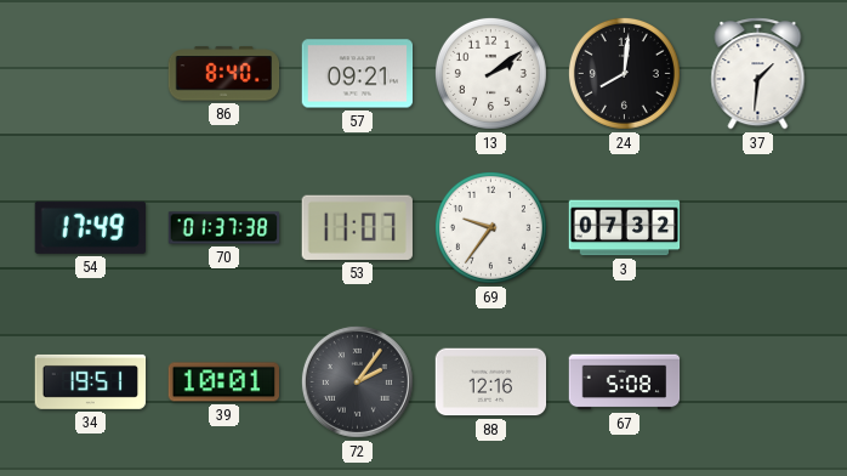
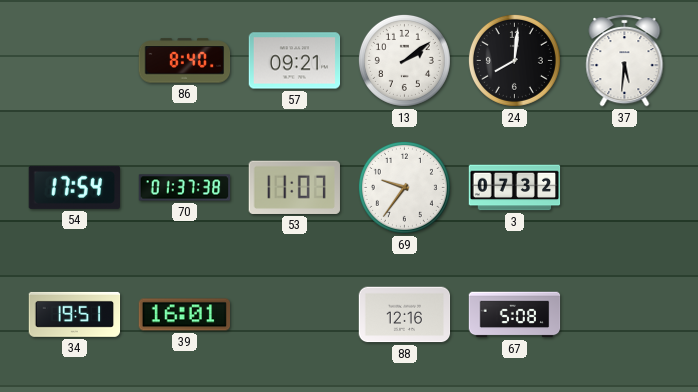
37: 1:31 -> 5:31
54: 17:49 -> 17:54
39: 10:01 -> 16:01
72: 2:06 -> none
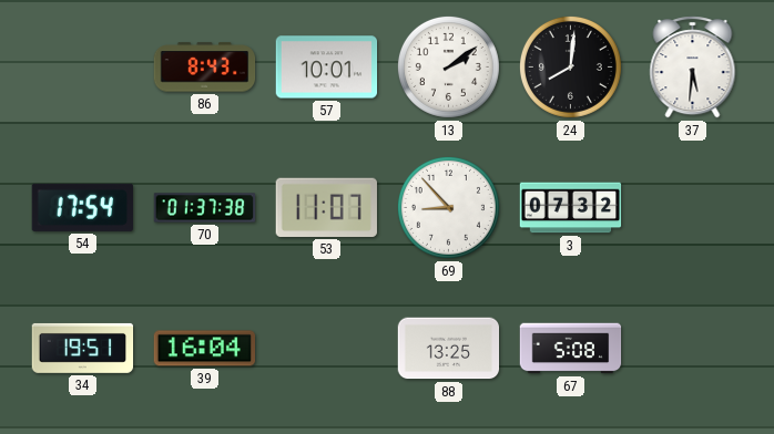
86: 8:40 -> 8:43
57: 09:21 -> 10:01
69: 9:36 -> 8:53
39: 16:01 -> 16:04
88: 12:16 -> 13:25
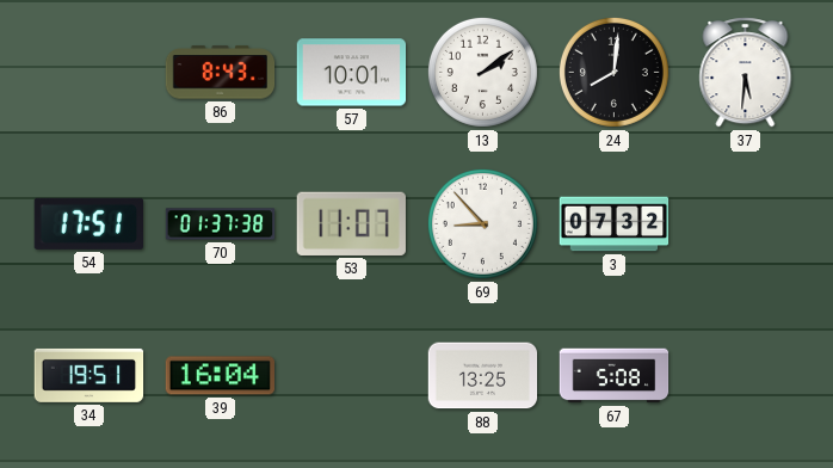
54: 17:54 -> 17:51
